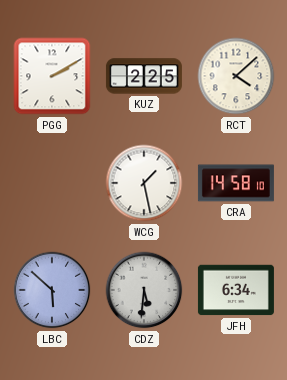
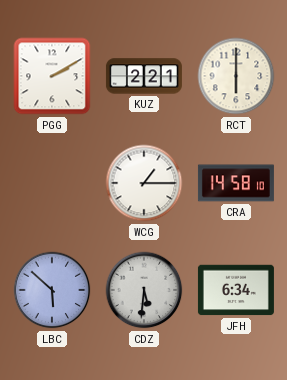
KUZ: 2:25 -> 2:21
RCT: 4:08 -> 6:00
WCG: 1:28 -> 1:15
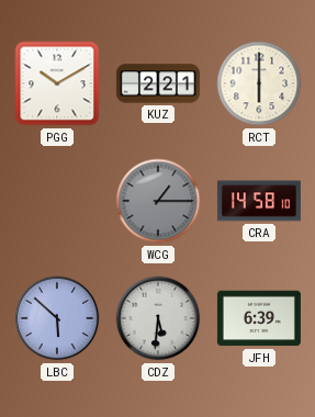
PGG: 2:10 -> 10:10
WCG dial: white -> grey
JFH: 6:34 -> 6:39
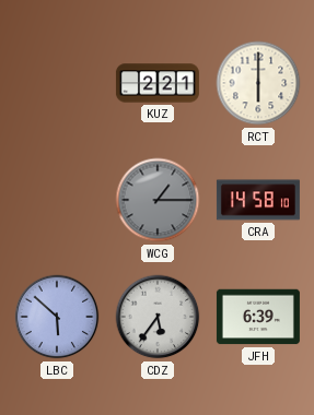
PGG: 10:10 -> none
CDZ: 5:31 -> 5:36
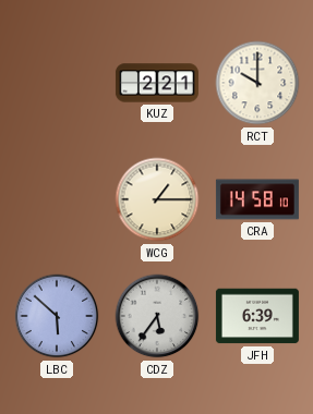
RCT: 6:00 -> 10:00
WCG dial: grey -> cream
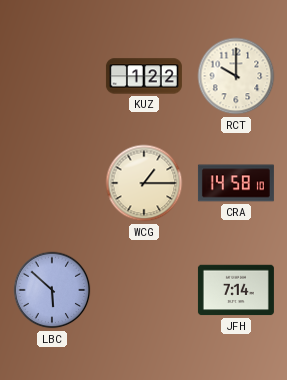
KUZ: 2:21 -> 1:22
CDZ: 5:36 -> none
JFH: 6:39 -> 7:14
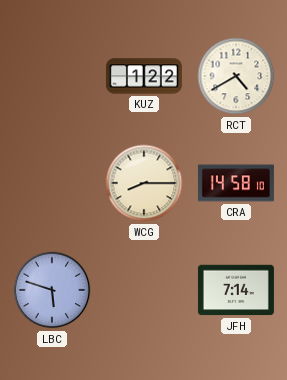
RCT: 10:00 -> 4:40
WCG: 1:15 -> 8:15
LBC: 5:52 -> 5:48
